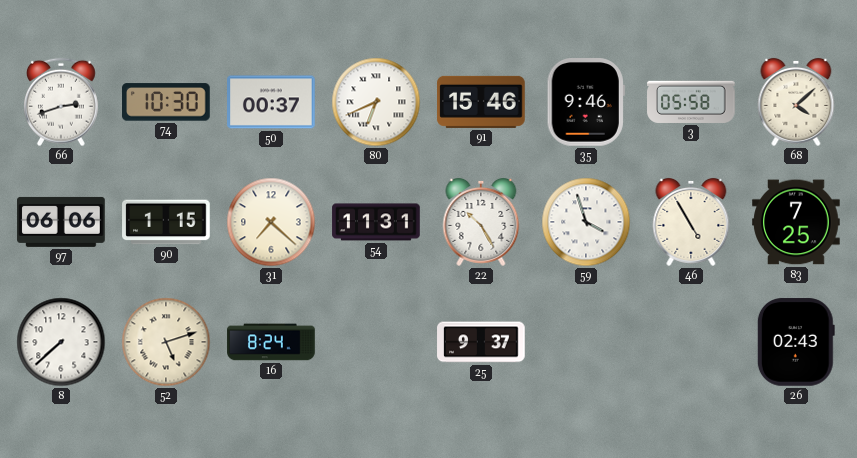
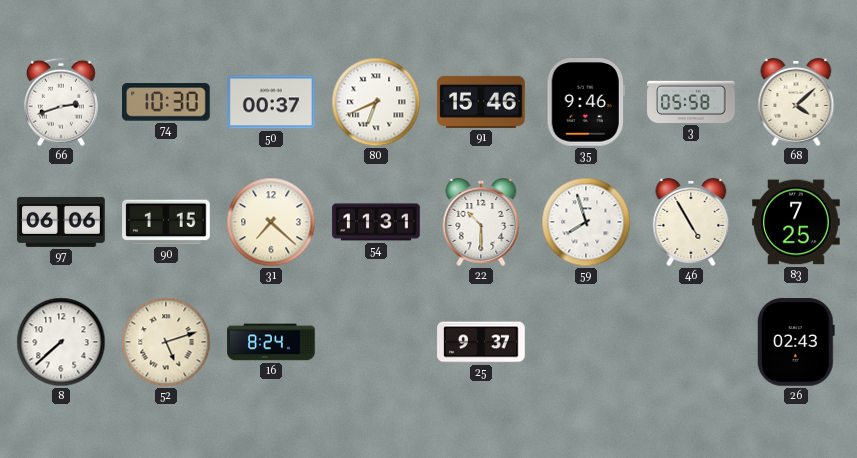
22: 10:25 -> 10:30
59: 3:57 -> 7:57
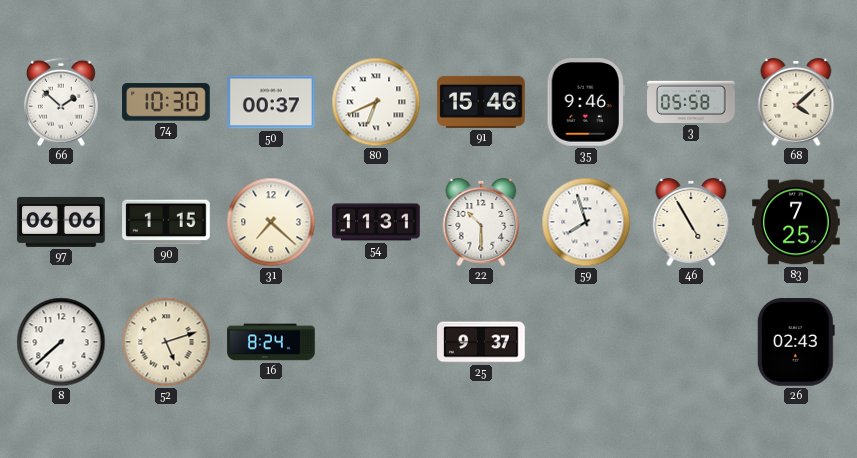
66: 2:42 -> 1:52
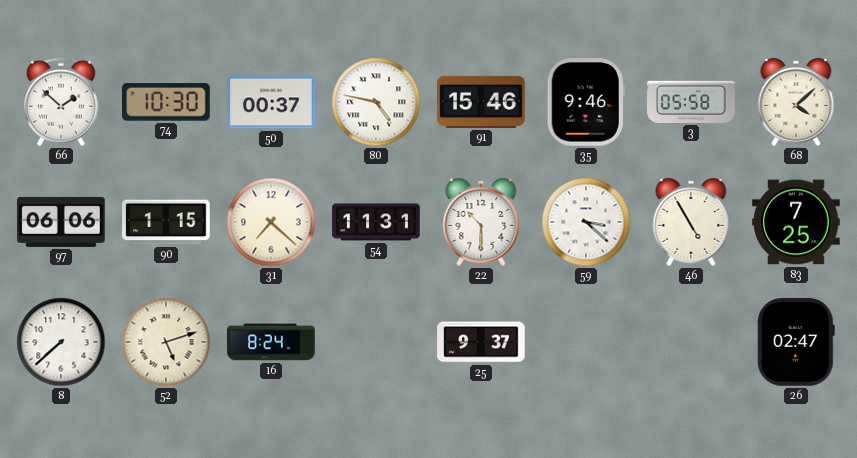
80: 6:41 -> 4:47
59: 7:57 -> 3:22
26: 02:43 -> 02:47
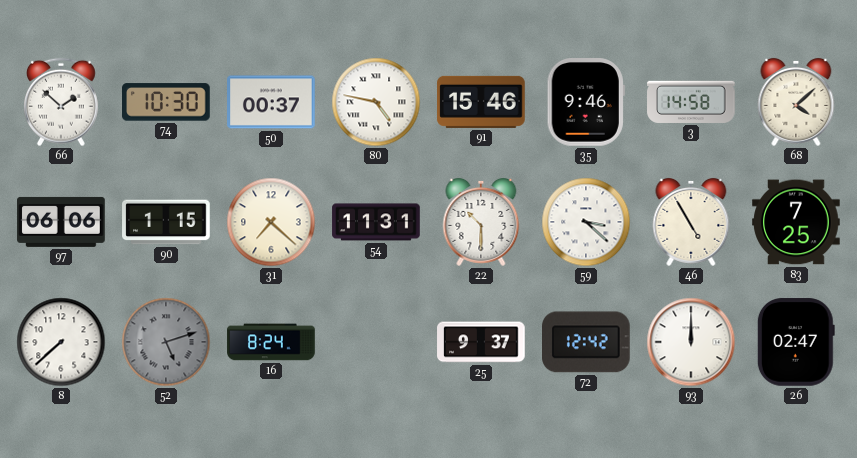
3: 05:58 -> 14:58
52 dial: cream -> grey
72: none -> 12:42
93: none -> 12:00
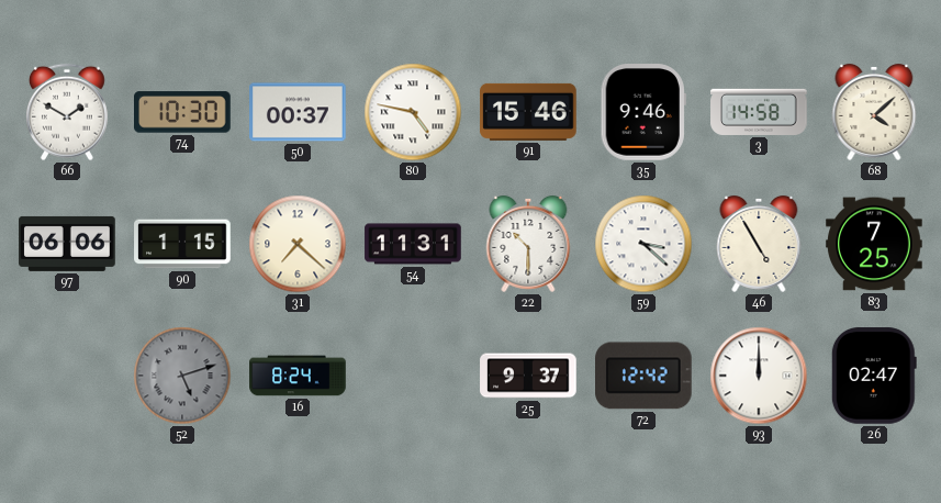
66: 1:52 -> 1:50
8: 7:38 -> none
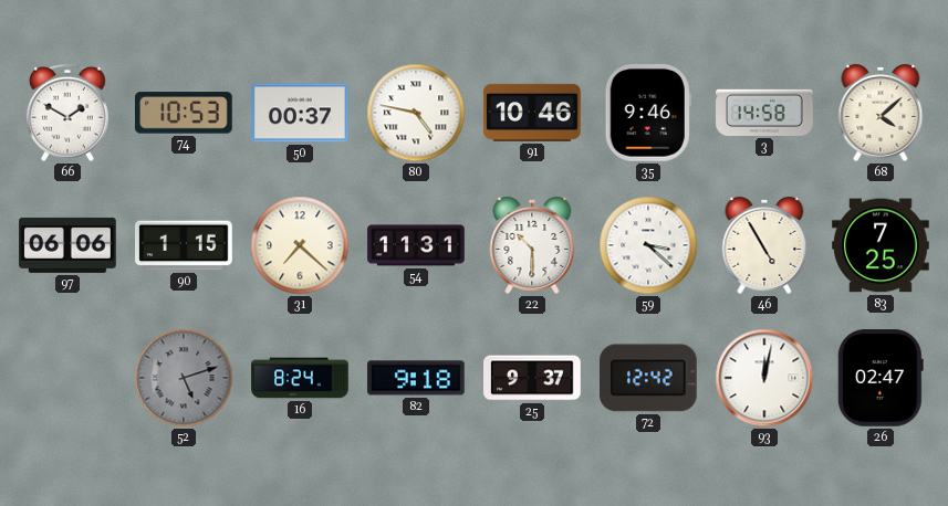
74: 10:30 -> 10:53
91: 15:46 -> 10:46
82: none -> 9:18
93: 12:00 -> 12:02
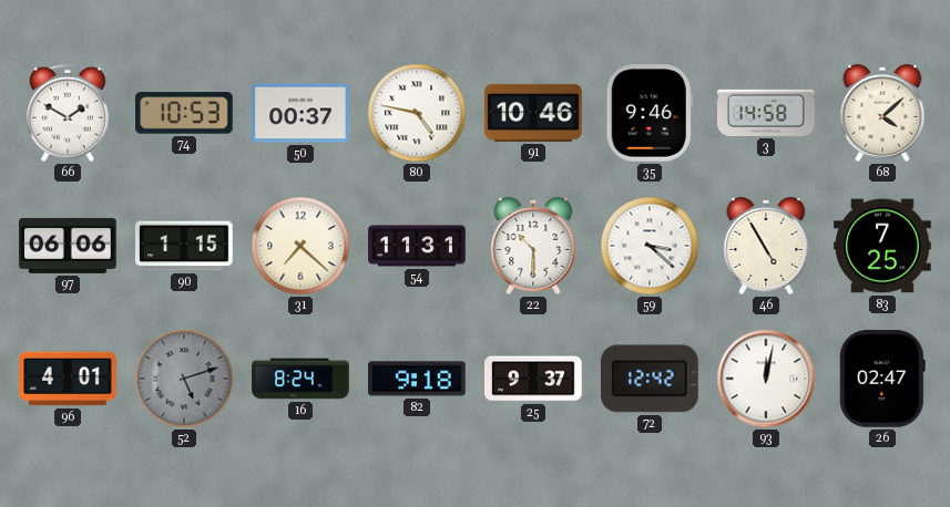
96: none -> 4:01
